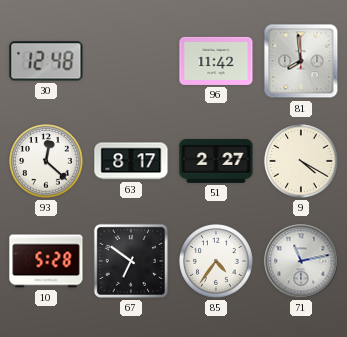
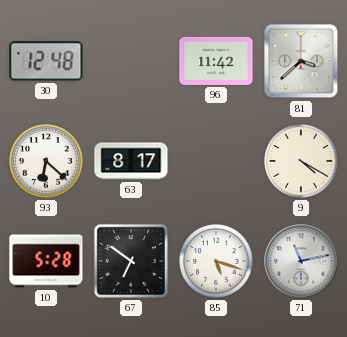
81: 7:59 -> 3:38
93: 12:22 -> 6:22
51: 2:27 -> none
85: 4:36 -> 5:18
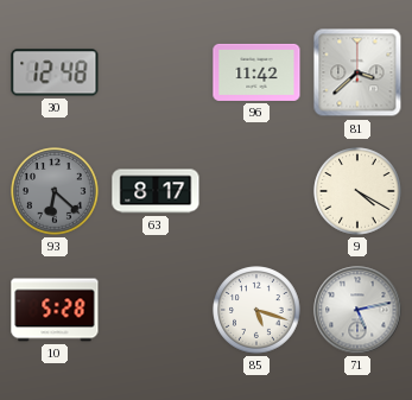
93 dial: white -> grey
67: 6:51 -> none
71: 11:13 -> 5:13
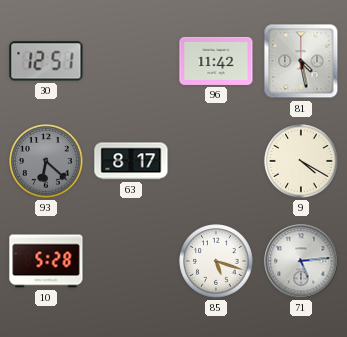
30: 12:48 -> 12:51
81: 3:38 -> 4:28
71: 5:13 -> 5:14
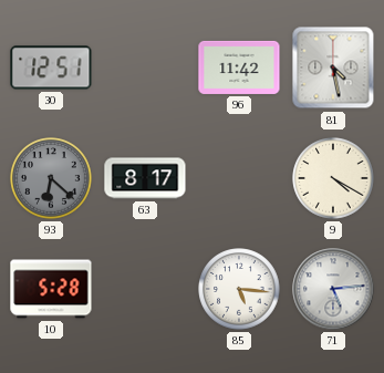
85: 5:18 -> 5:16
